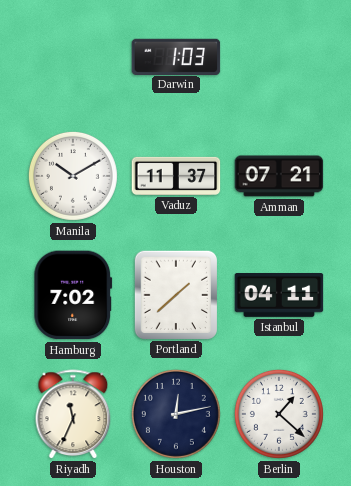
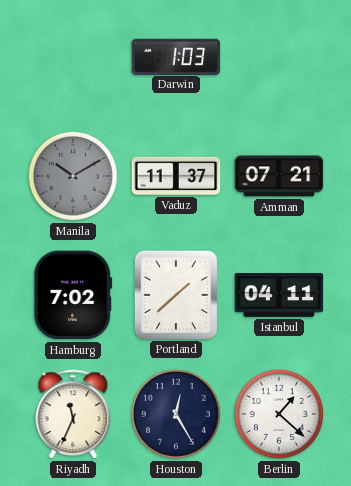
Manila dial: white -> grey
Houston: 12:13 -> 12:25
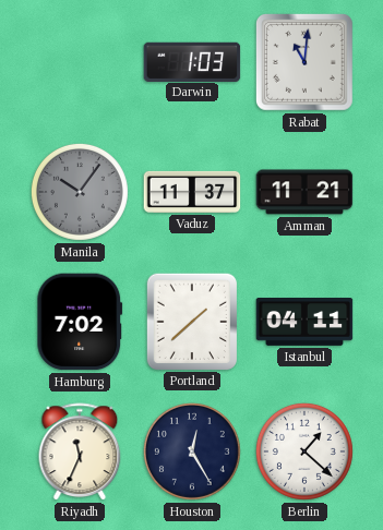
Rabat: none -> 11:01
Manila: 10:10 -> 10:06
Amman: 07:21 -> 11:21
